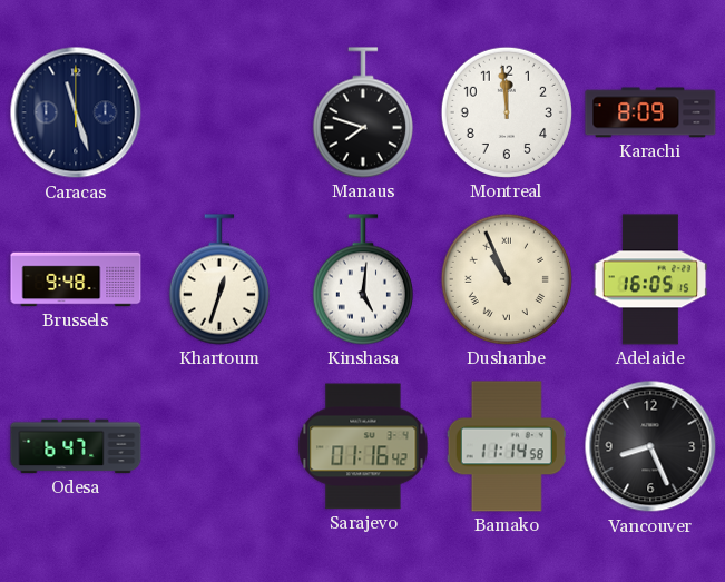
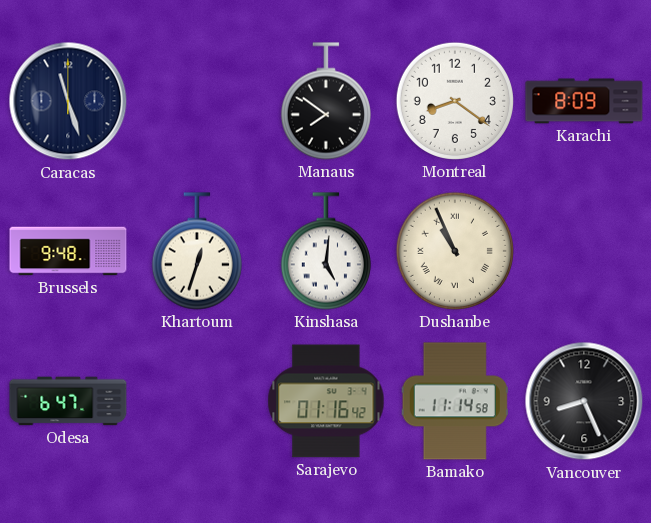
Manaus: 7:48 -> 7:51
Montreal: 11:59 -> 8:21
Adelaide: 16:05 -> none
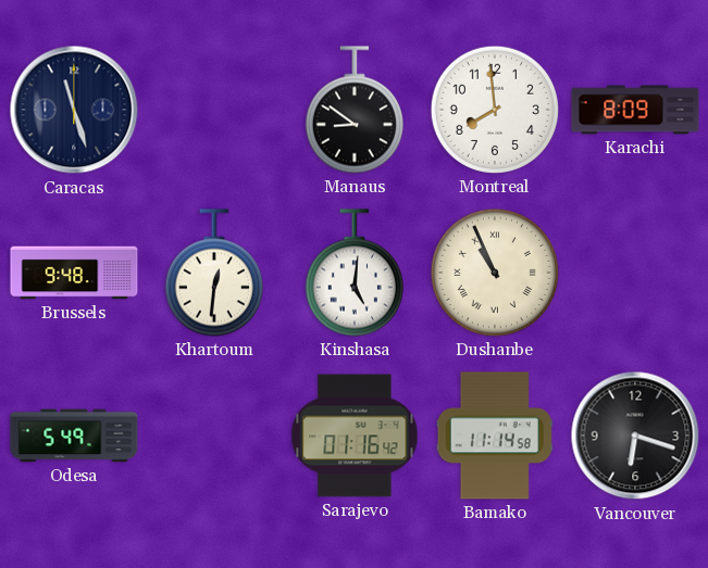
Manaus: 7:51 -> 8:51
Montreal: 8:21 -> 7:59
Khartoum: 12:33 -> 12:31
Odesa: 6:47 -> 5:49
Vancouver: 8:26 -> 6:18
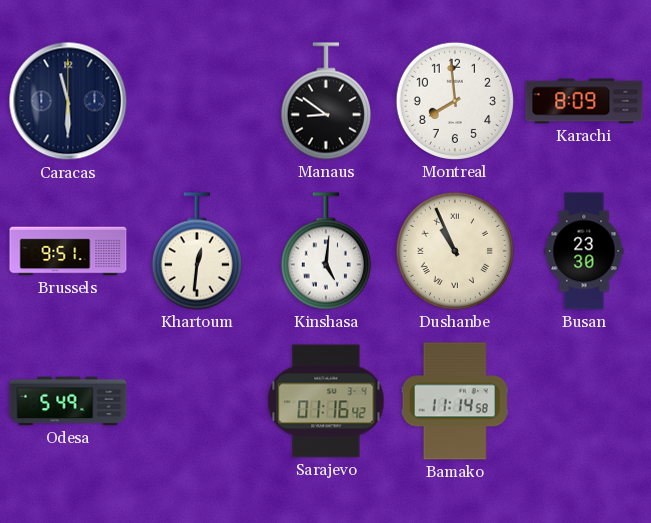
Caracas: 11:27 -> 11:30
Brussels: 9:48 -> 9:51
Busan: none -> 23:30
Vancouver: 6:18 -> none
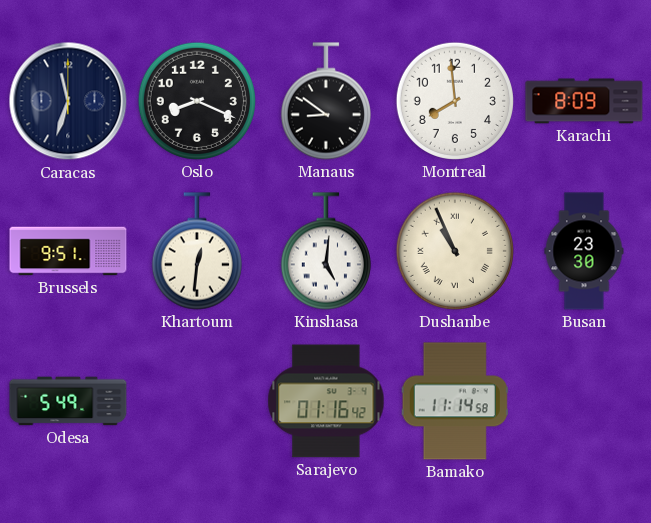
Caracas: 11:30 -> 11:33
Oslo: none -> 8:19
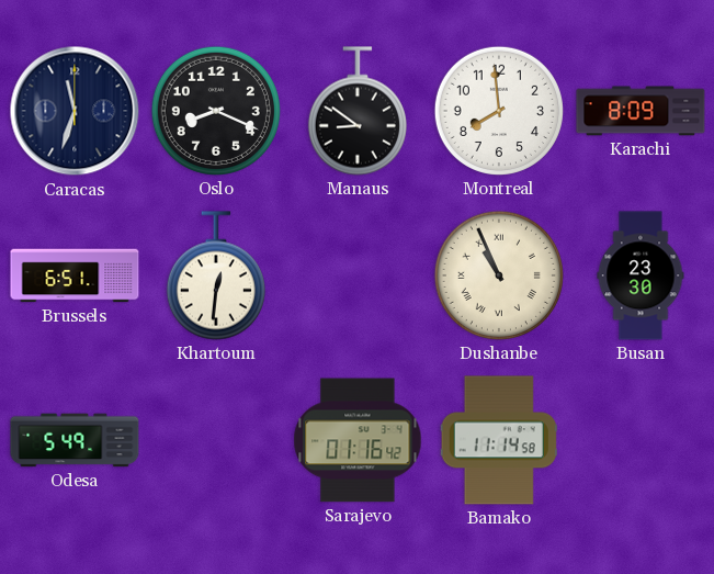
Brussels: 9:51 -> 6:51
Kinshasa: 5:01 -> none
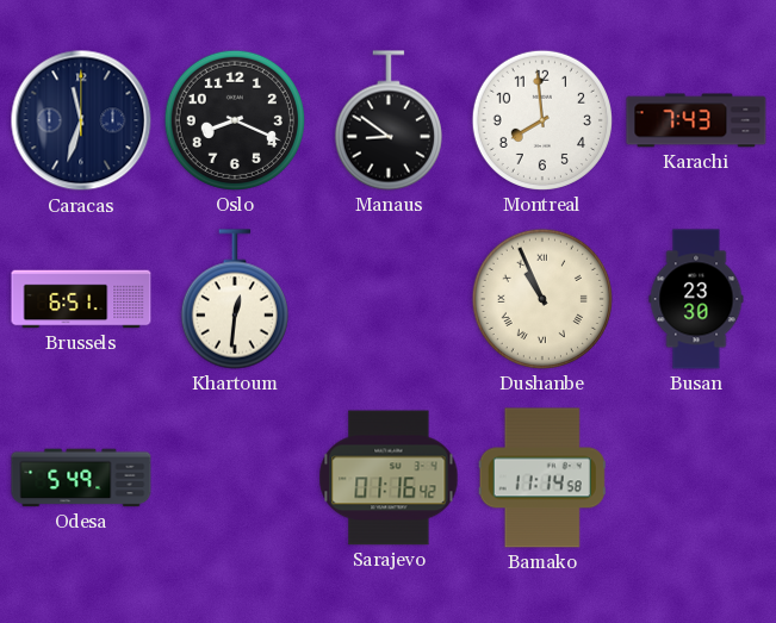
Karachi: 8:09 -> 7:43
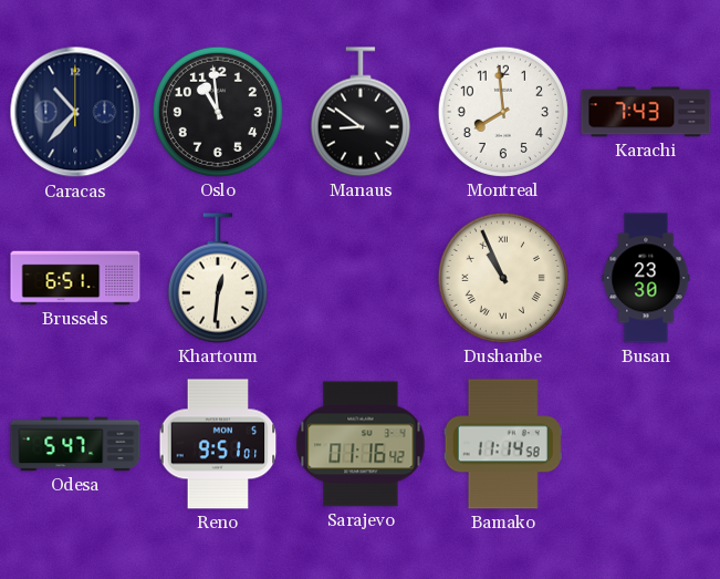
Caracas: 11:33 -> 10:37
Oslo: 8:19 -> 10:59
Odesa: 5:49 -> 5:47
Reno: none -> 9:51
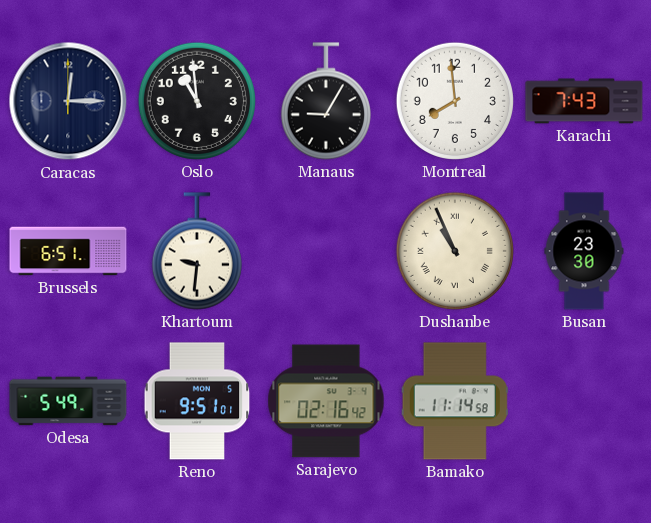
Caracas: 10:37 -> 12:15
Manaus: 8:51 -> 9:05
Khartoum: 12:31 -> 9:31
Odesa: 5:47 -> 5:49
Sarajevo: 01:16 -> 02:16
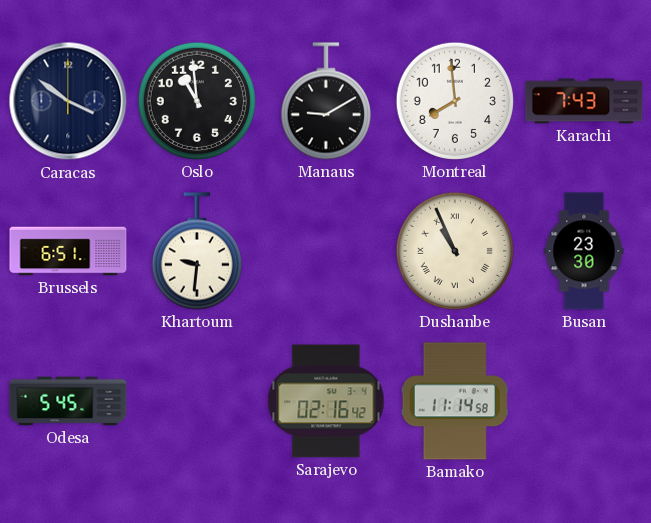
Caracas: 12:15 -> 3:51
Manaus: 9:05 -> 9:10
Odesa: 5:49 -> 5:45
Reno: 9:51 -> none
